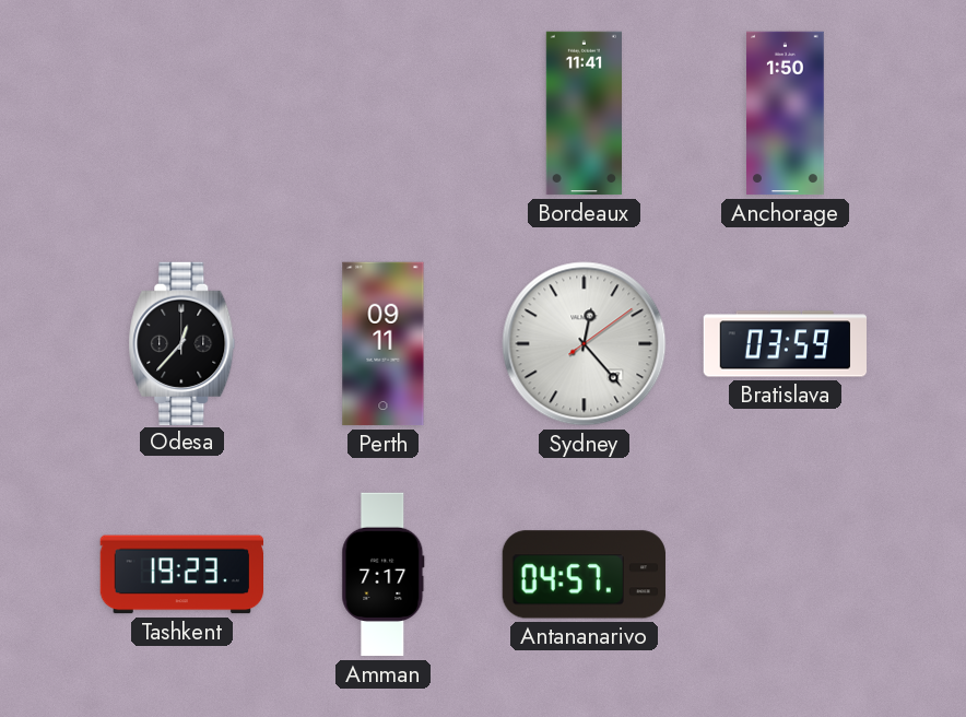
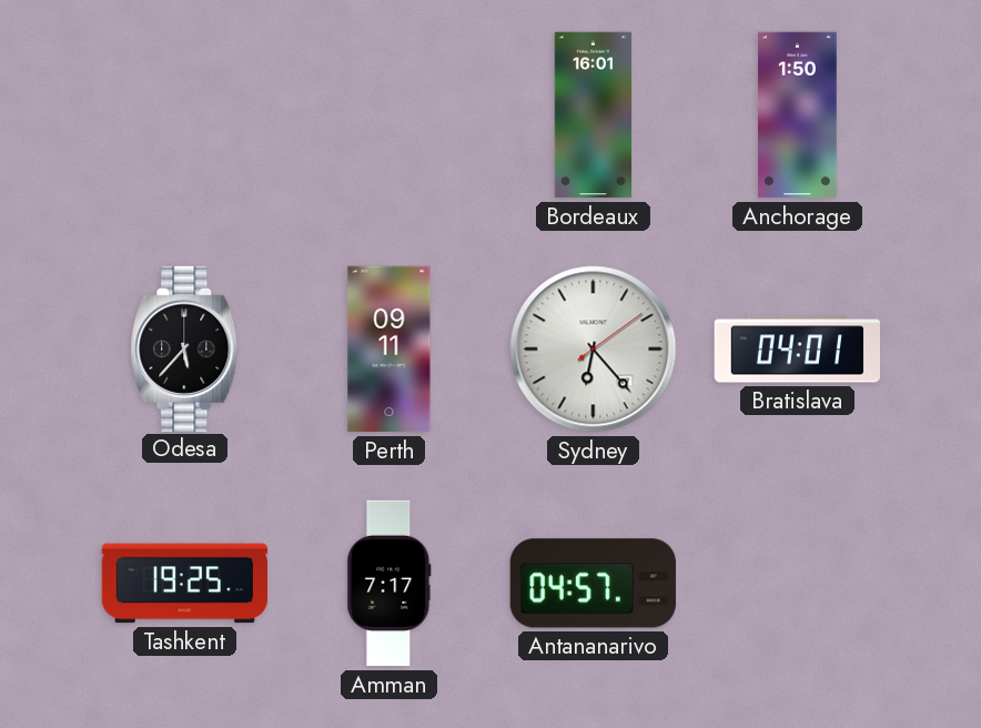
Bordeaux: 11:41 -> 16:01
Odesa: 12:37 -> 5:37
Sydney: 12:23 -> 6:23
Bratislava: 03:59 -> 04:01
Tashkent: 19:23 -> 19:25
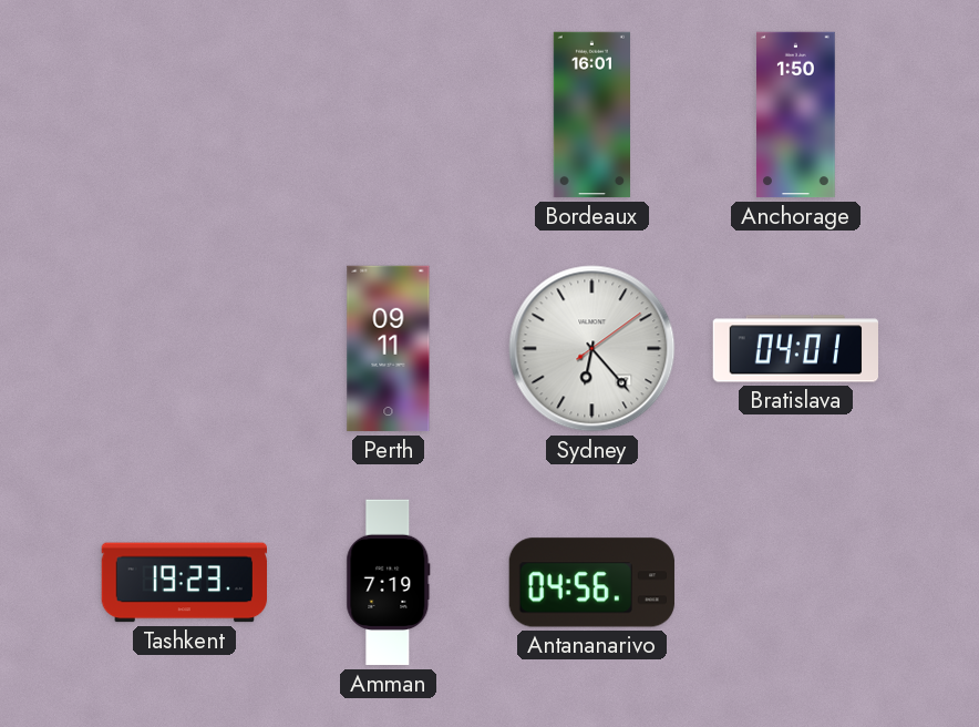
Odesa: 5:37 -> none
Tashkent: 19:25 -> 19:23
Amman: 7:17 -> 7:19
Antananarivo: 04:57 -> 04:56
